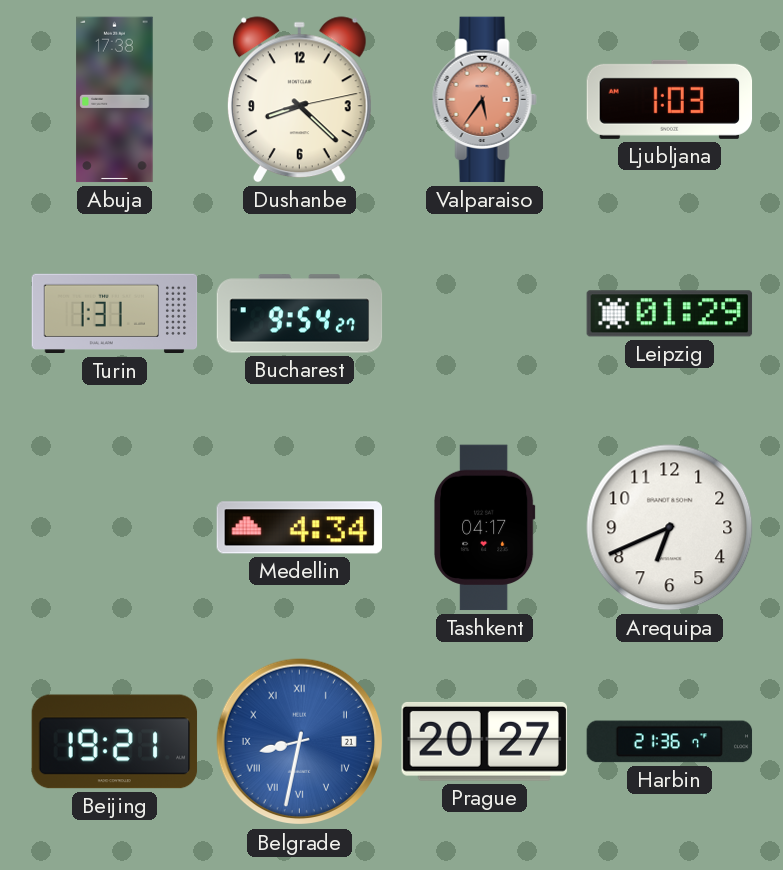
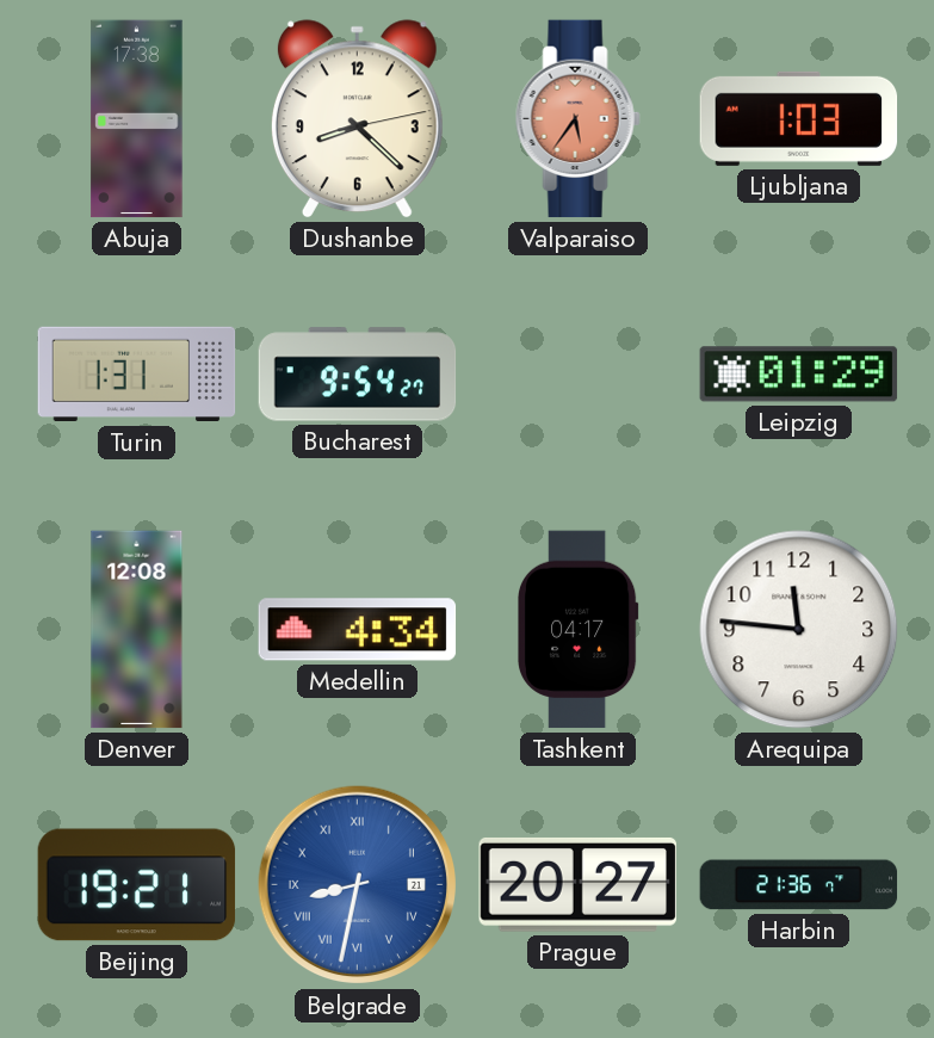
Denver: none -> 12:08
Arequipa: 6:41 -> 11:46
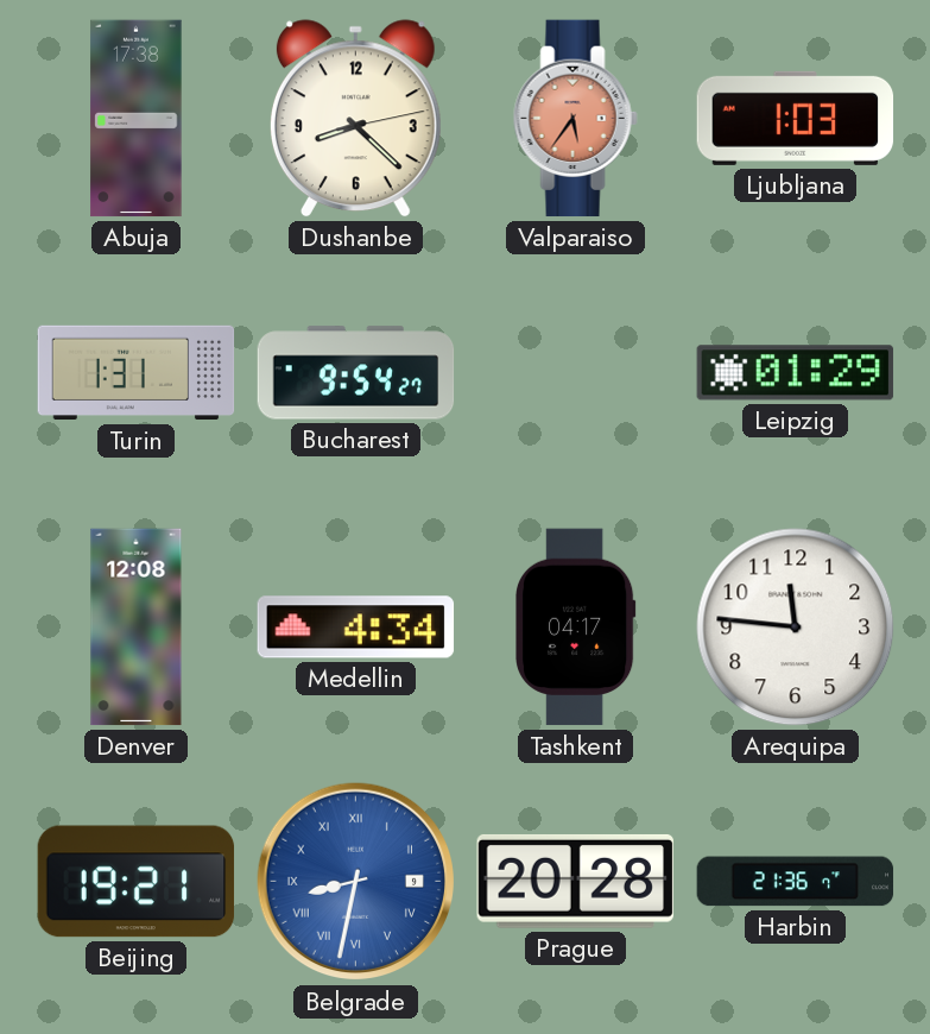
Belgrade date: 21 -> 9
Prague: 20:27 -> 20:28
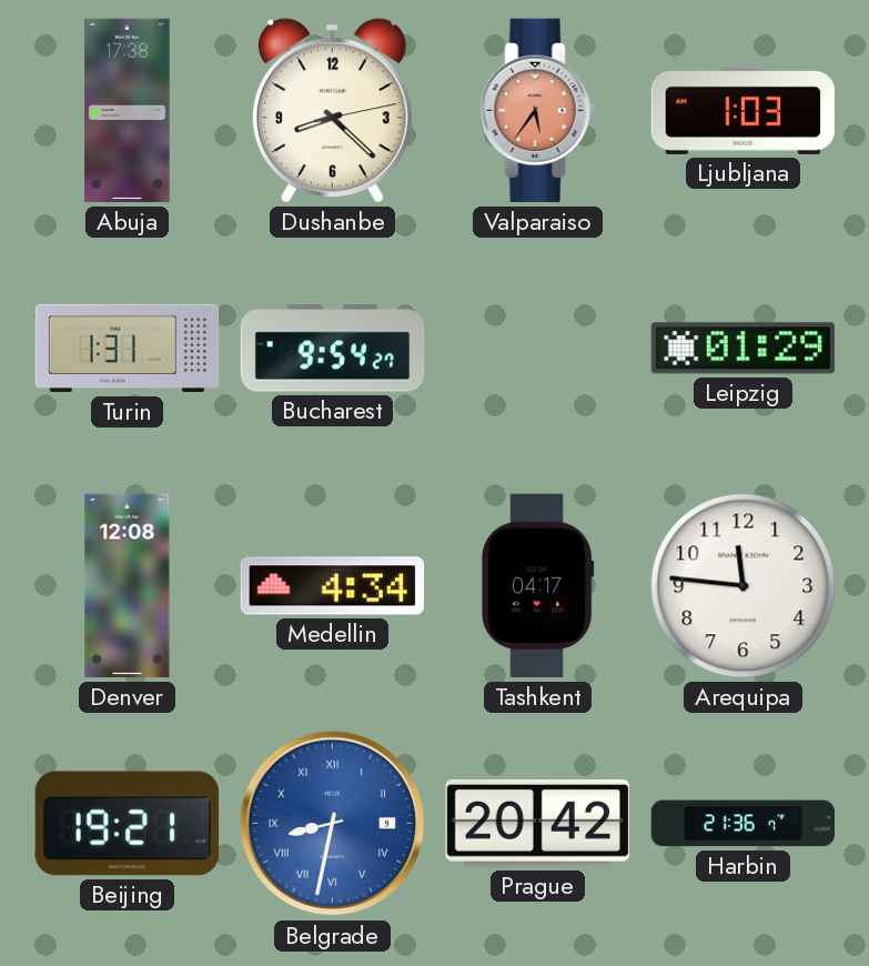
Prague: 20:28 -> 20:42
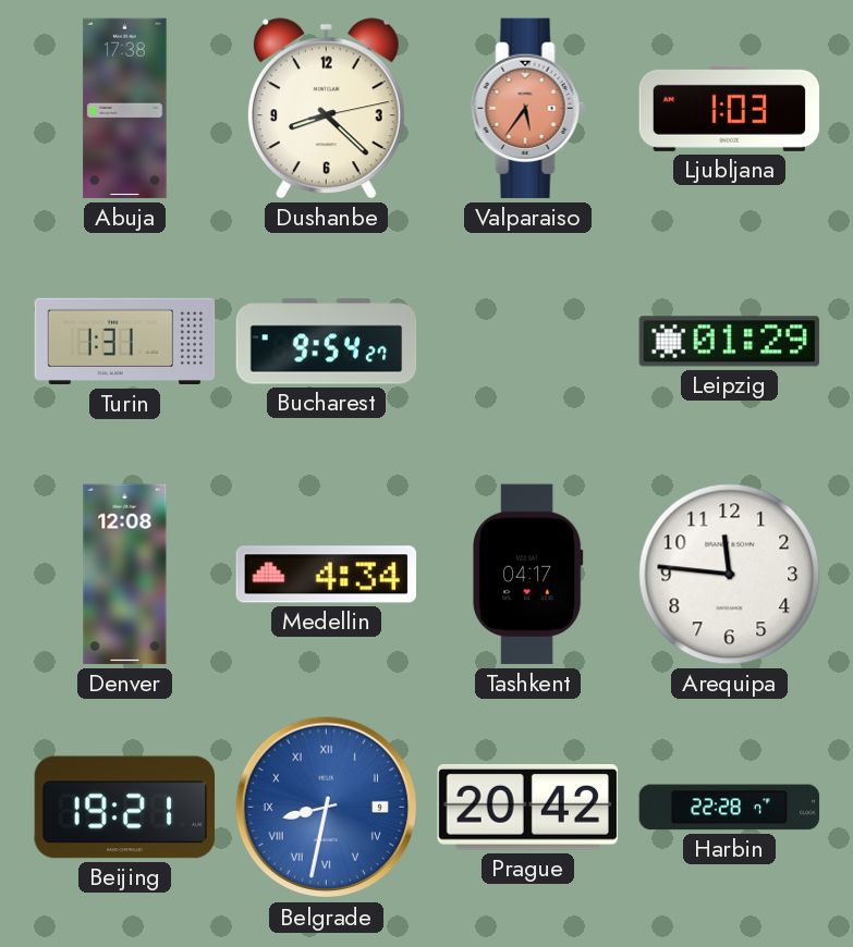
Harbin: 21:36 -> 22:28
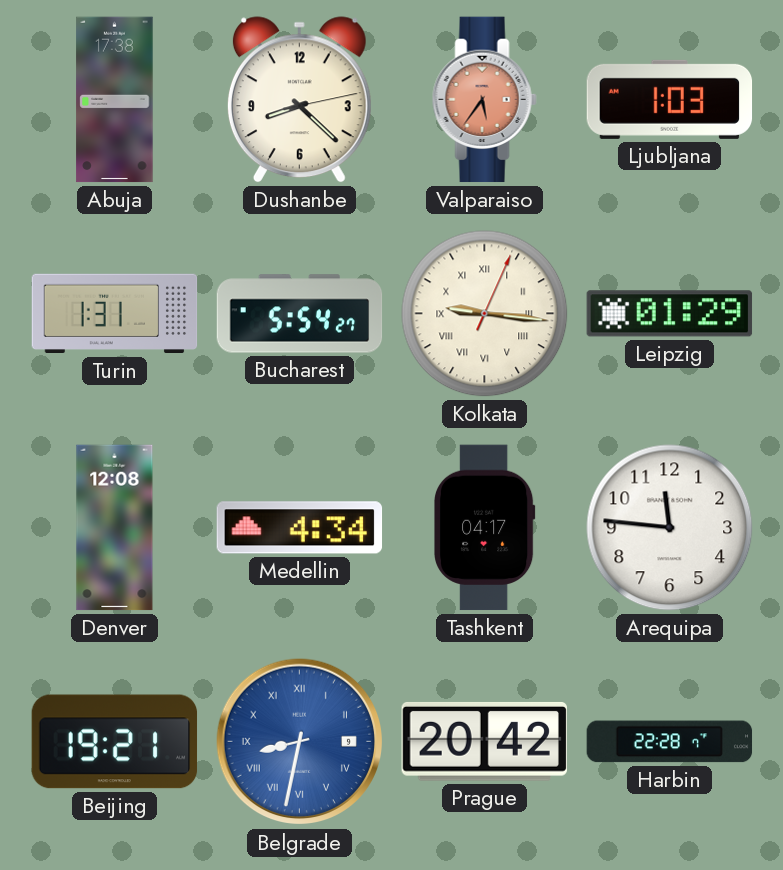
Bucharest: 9:54 -> 5:54
Kolkata: none -> 9:16
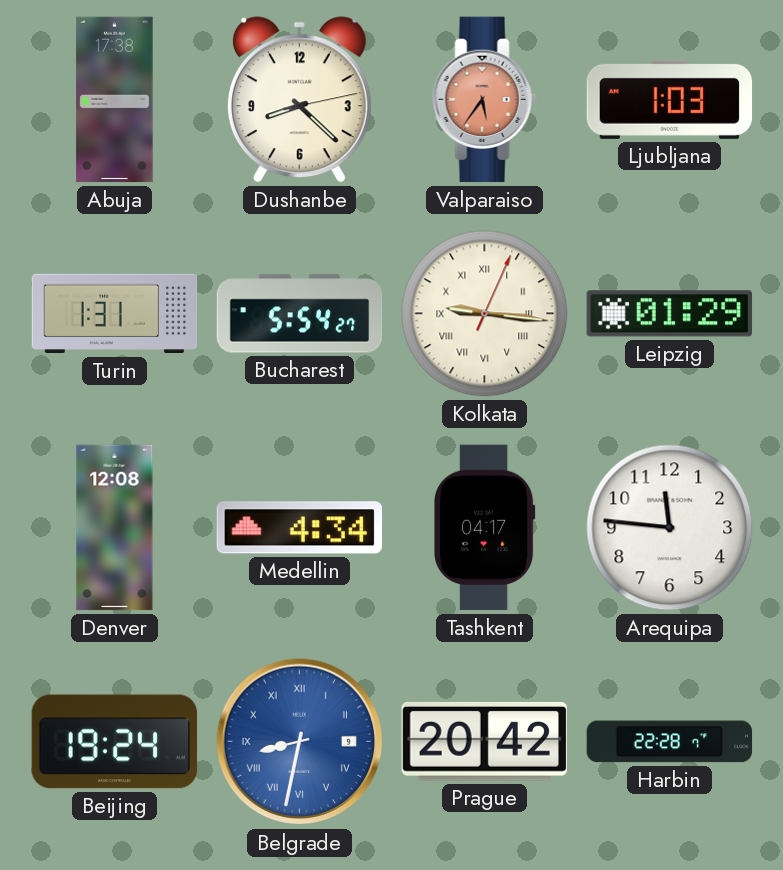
Beijing: 19:21 -> 19:24
